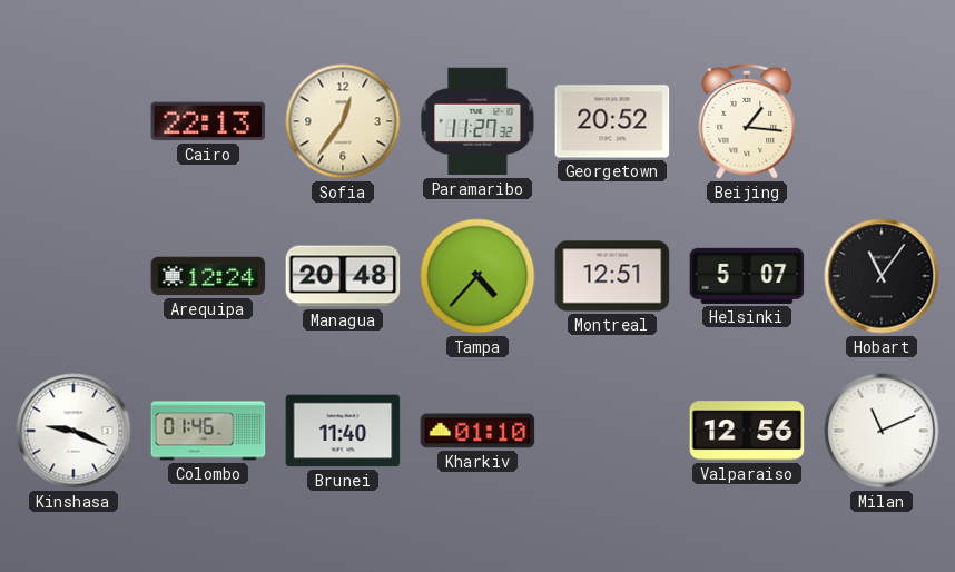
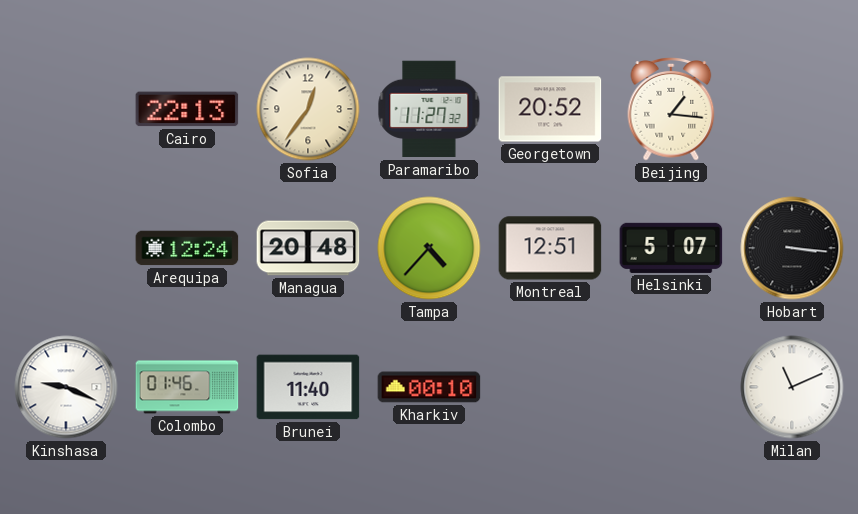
Hobart: 11:06 -> 3:16
Kharkiv: 01:10 -> 00:10
Valparaiso: 12:56 -> none
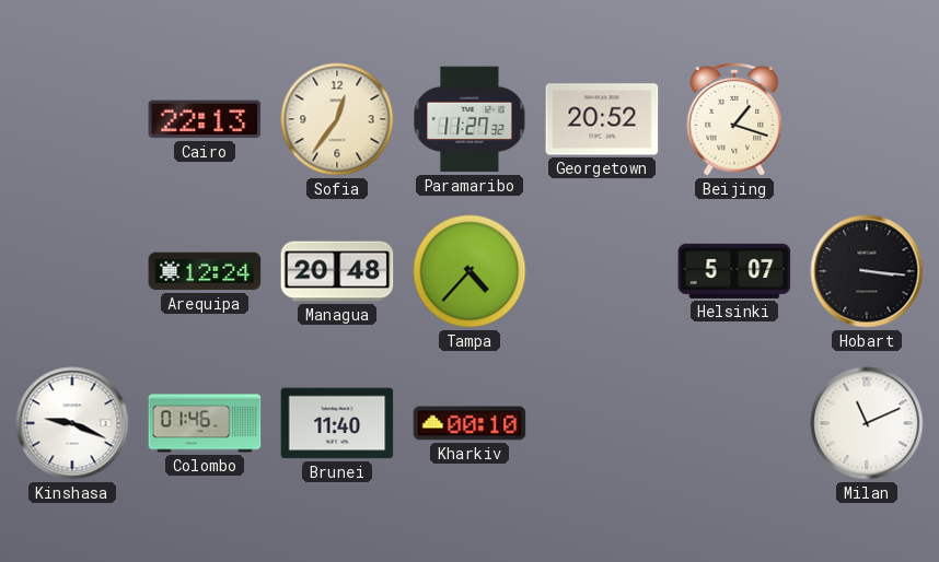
Beijing: 1:16 -> 1:18
Montreal: 12:51 -> none
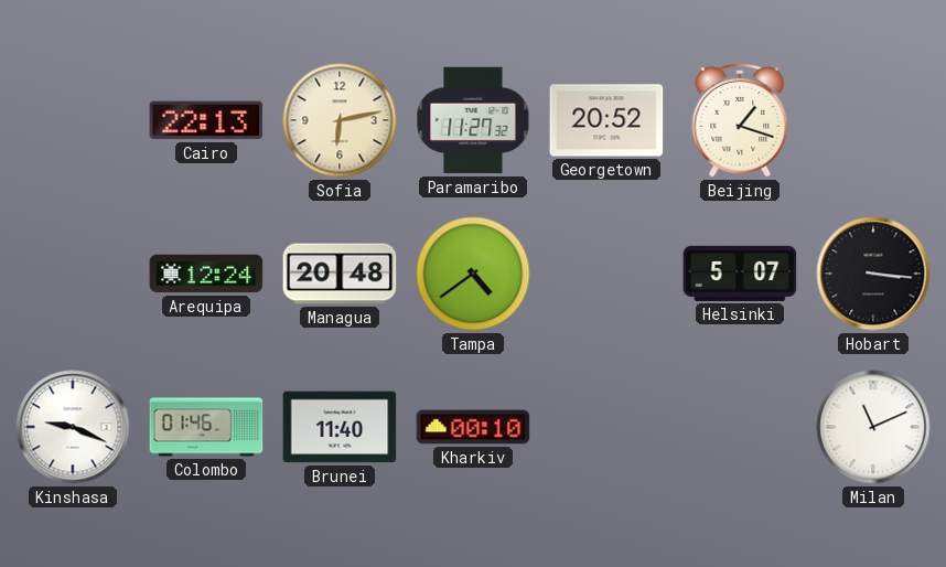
Sofia: 12:36 -> 6:13
Tampa: 4:37 -> 4:39
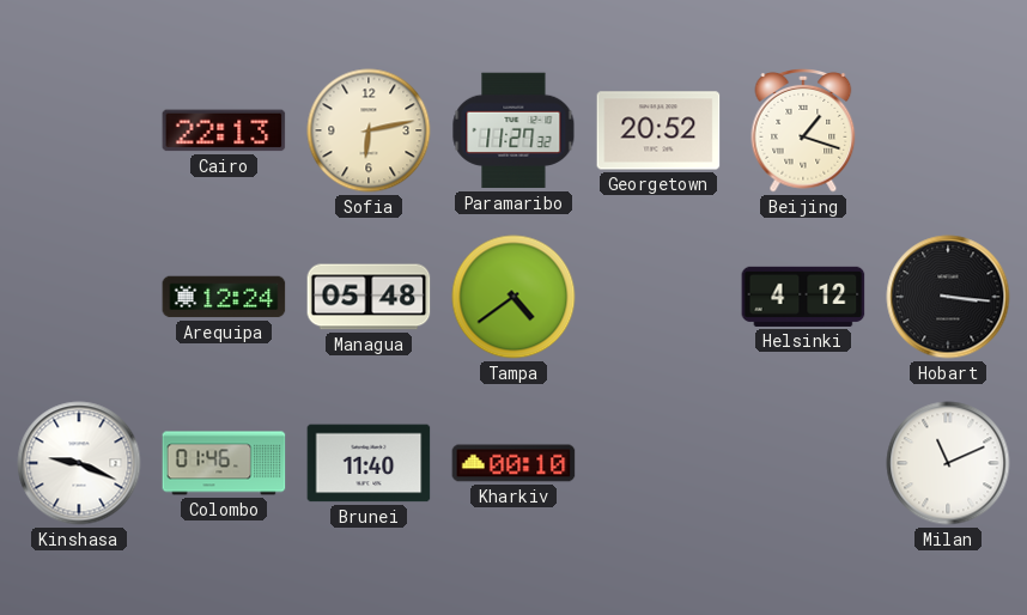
Managua: 20:48 -> 05:48
Helsinki: 5:07 -> 4:12
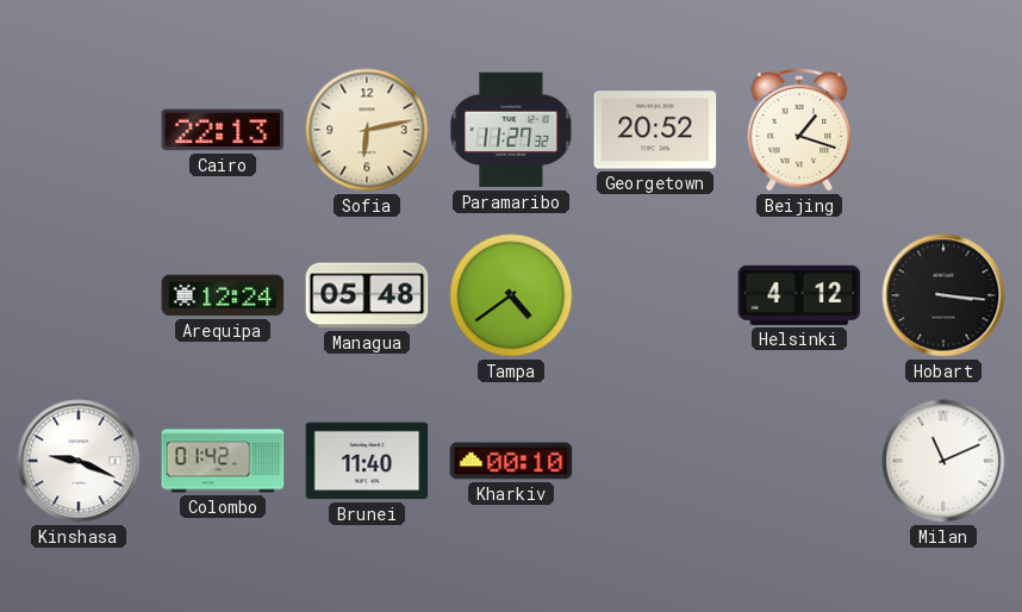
Colombo: 01:46 -> 01:42
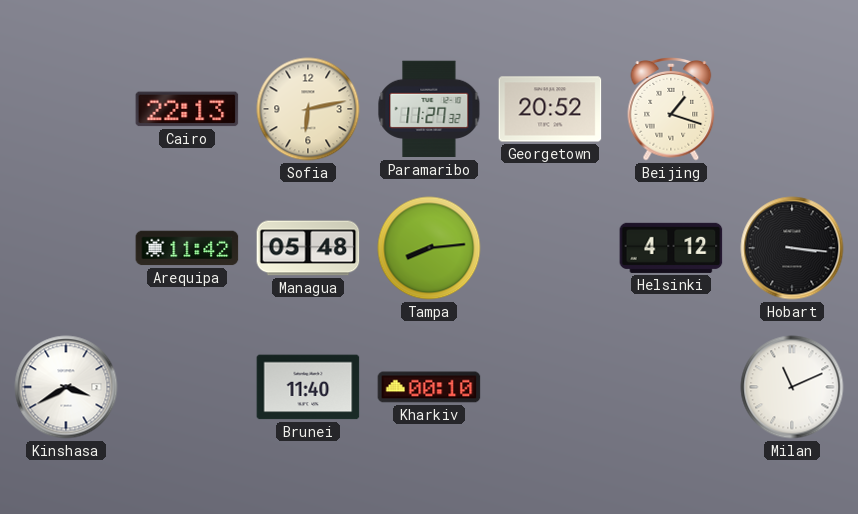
Arequipa: 12:24 -> 11:42
Tampa: 4:39 -> 8:14
Kinshasa: 9:19 -> 3:40
Colombo: 01:42 -> none
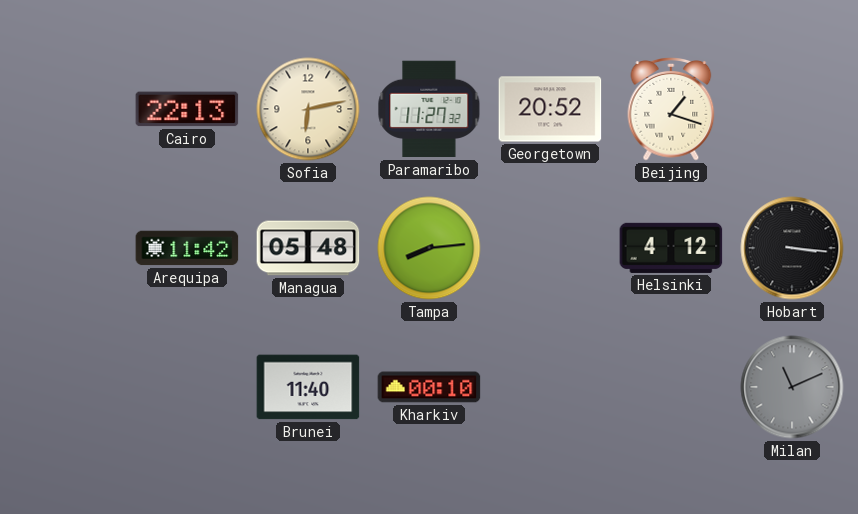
Kinshasa: 3:40 -> none
Milan dial: white -> grey
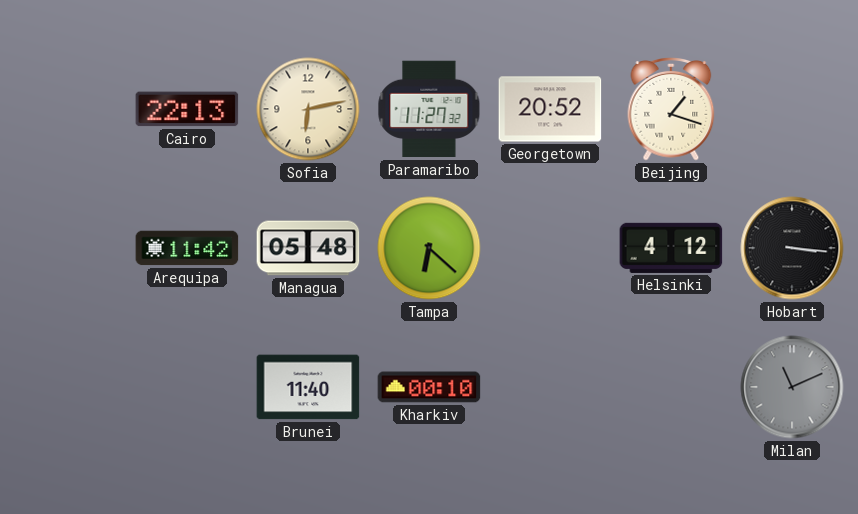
Tampa: 8:14 -> 6:22
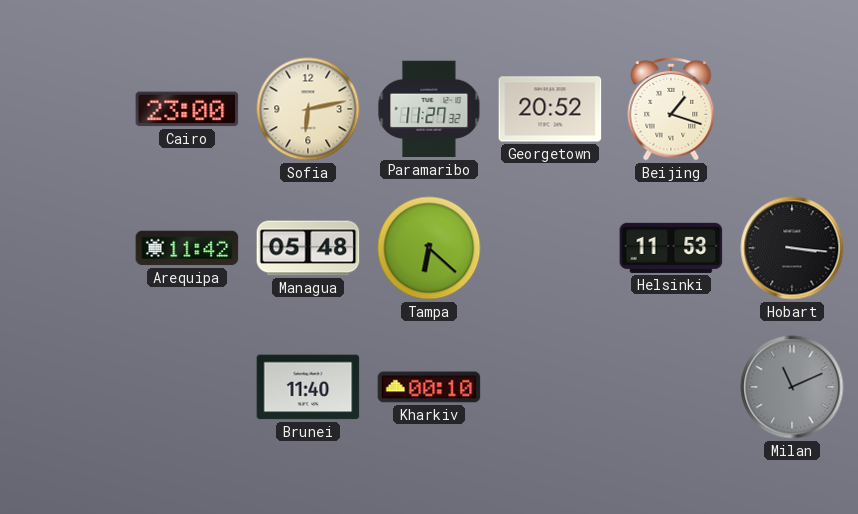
Cairo: 22:13 -> 23:00
Helsinki: 4:12 -> 11:53
